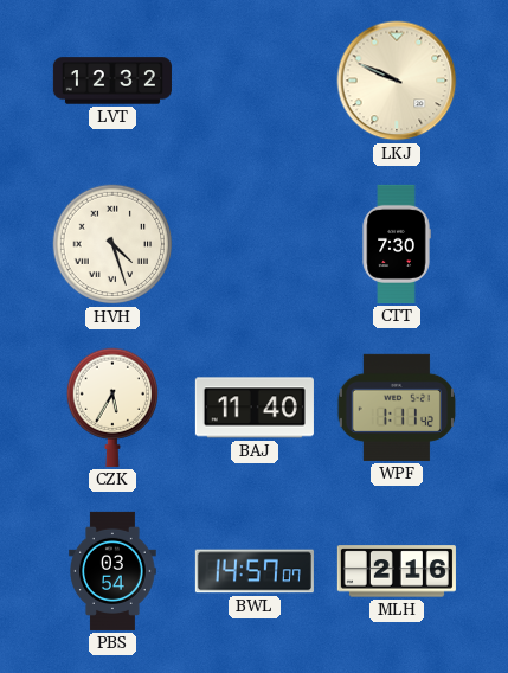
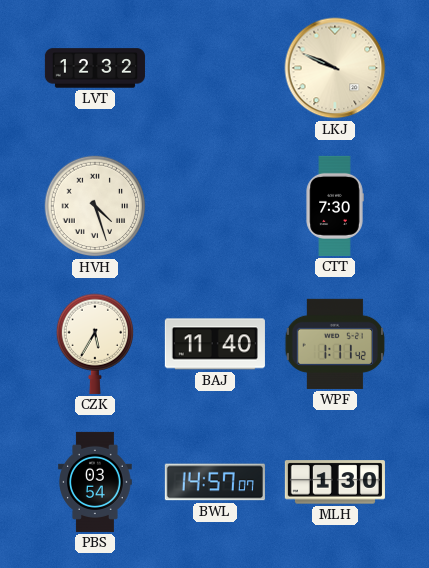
MLH: 2:16 -> 1:30
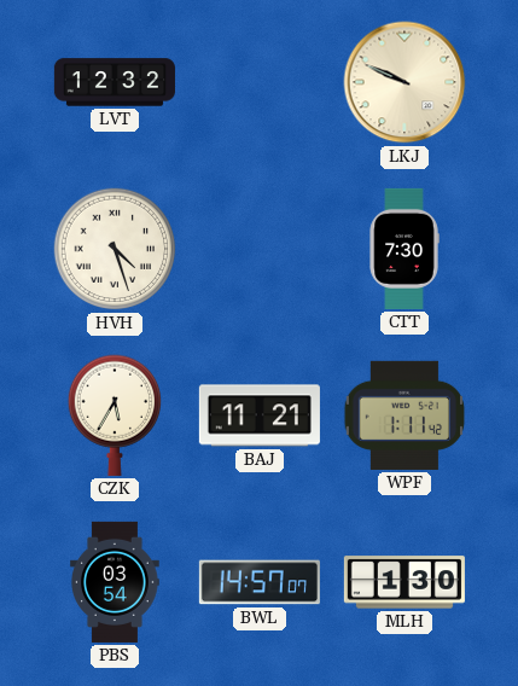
BAJ: 11:40 -> 11:21
